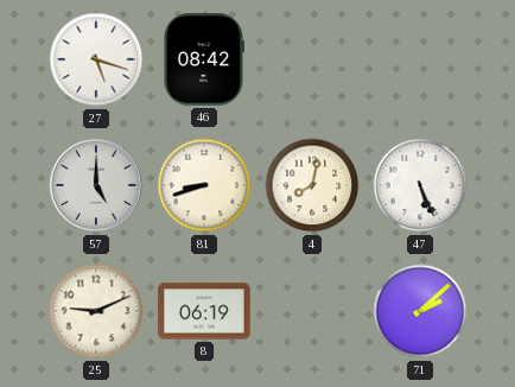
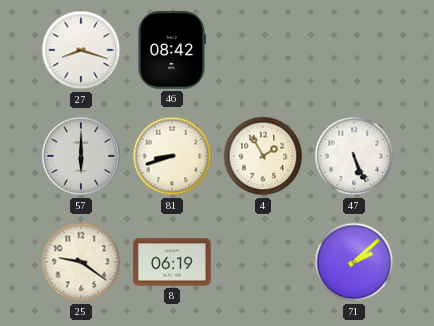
27: 5:18 -> 8:18
57: 5:00 -> 6:00
4: 8:02 -> 1:55
25: 9:11 -> 9:21
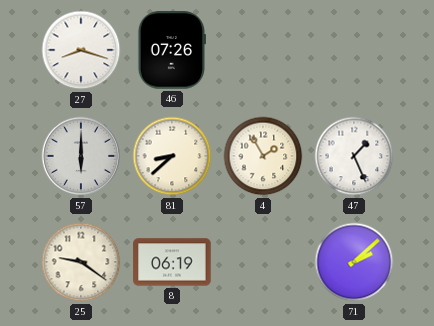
46: 08:42 -> 07:26
81: 8:42 -> 8:38
47: 5:26 -> 1:26
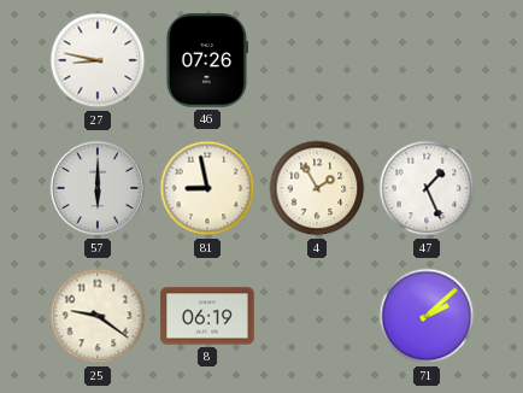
27: 8:18 -> 8:47
81: 8:38 -> 8:58
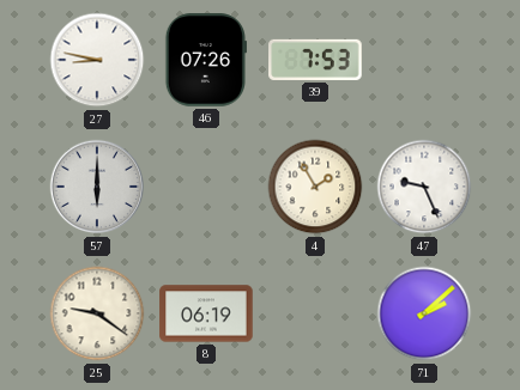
39: none -> 7:53
81: 8:58 -> none
47: 1:26 -> 9:26
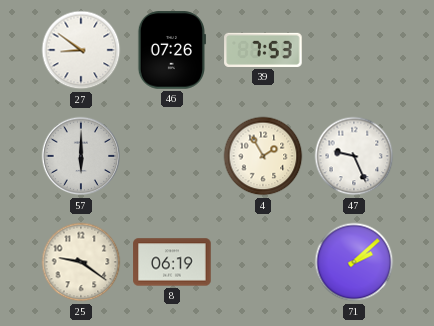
27: 8:47 -> 8:51
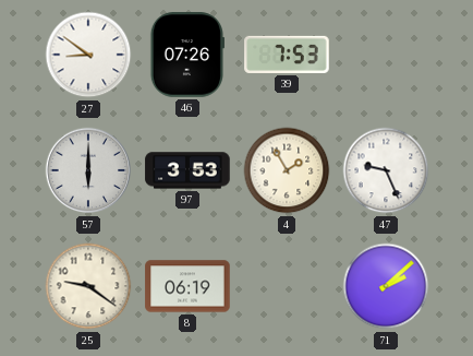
97: none -> 3:53
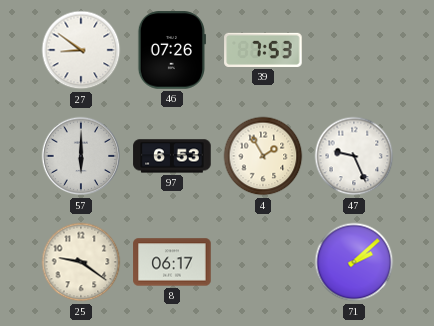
97: 3:53 -> 6:53
8: 06:19 -> 06:17
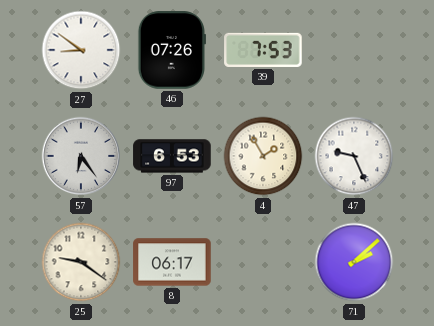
57: 6:00 -> 6:24
